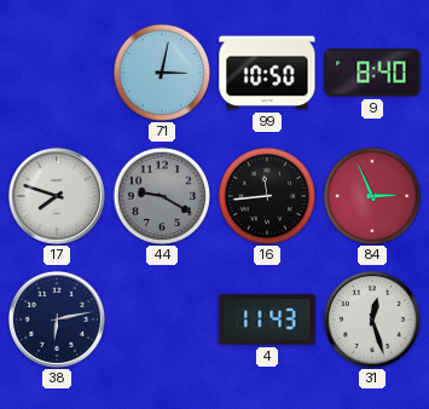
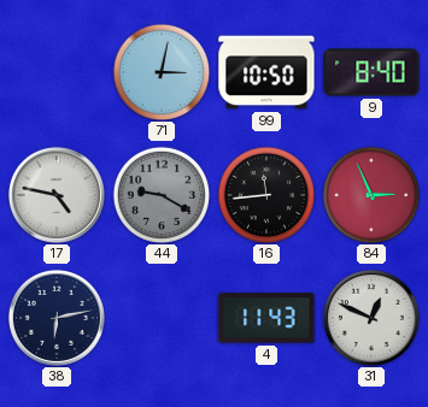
17: 7:48 -> 4:47
31: 12:27 -> 12:49
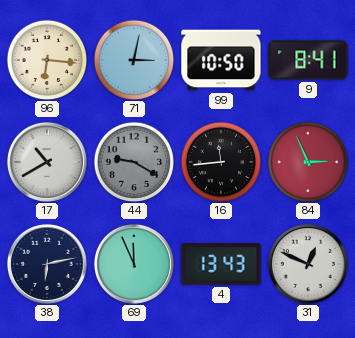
96: none -> 6:16
9: 8:40 -> 8:41
17: 4:47 -> 10:40
69: none -> 11:56
4: 11:43 -> 13:43
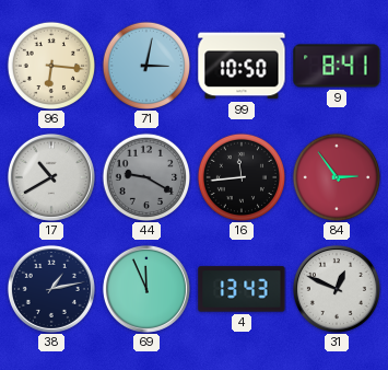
84: 2:56 -> 2:54
38: 6:13 -> 1:13
